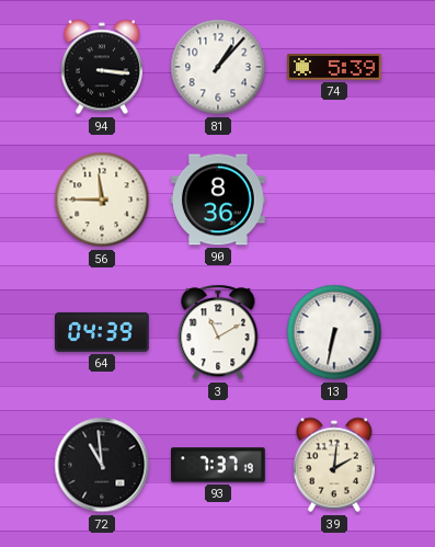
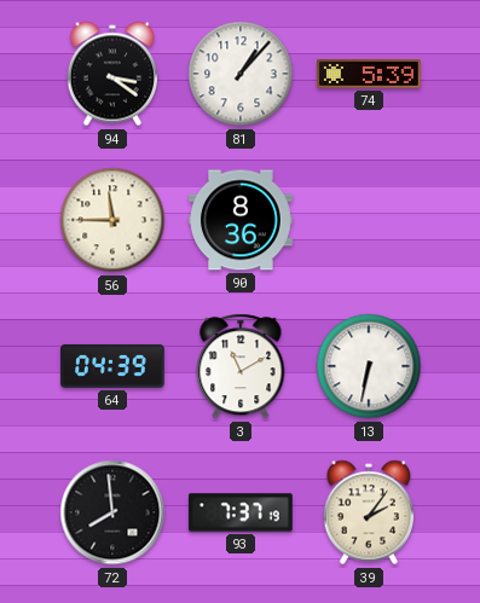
94: 3:16 -> 3:21
72: 10:59 -> 7:59
39: 2:01 -> 2:06
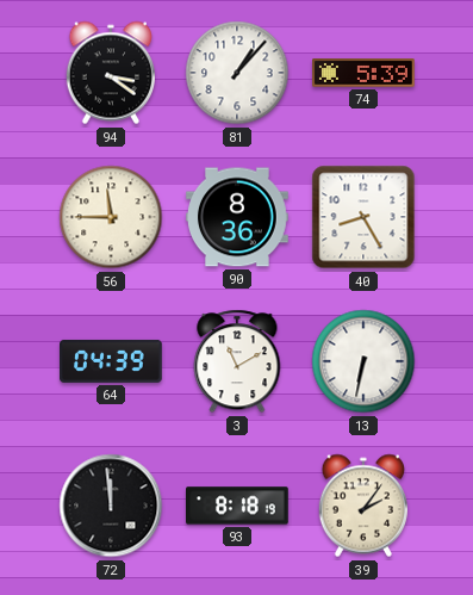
40: none -> 8:25
72: 7:59 -> 11:59
93: 7:37 -> 8:18
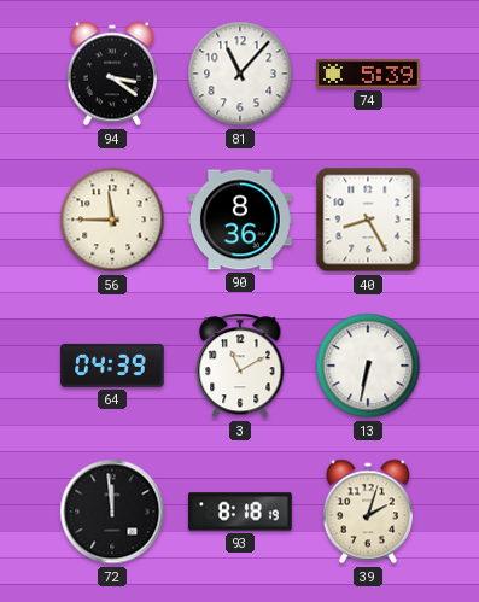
81: 1:07 -> 11:07
39: 2:06 -> 2:03
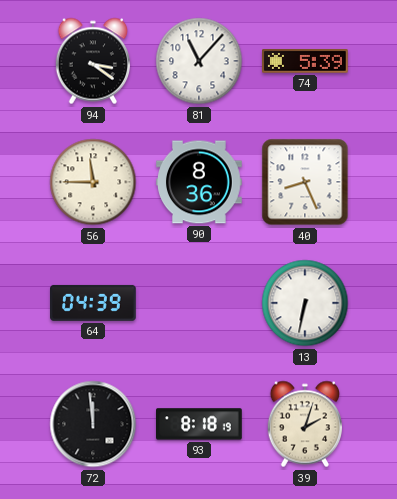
40: 8:25 -> 8:26
3: 11:10 -> none
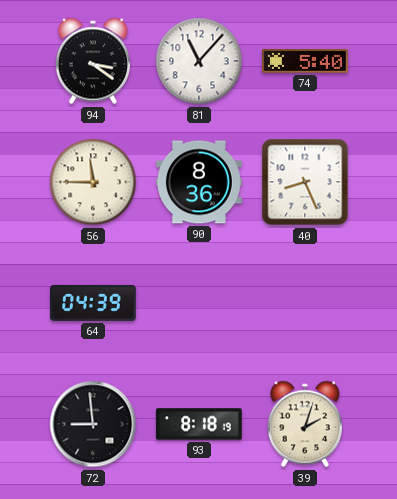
74: 5:39 -> 5:40
13: 6:32 -> none
72: 11:59 -> 8:59
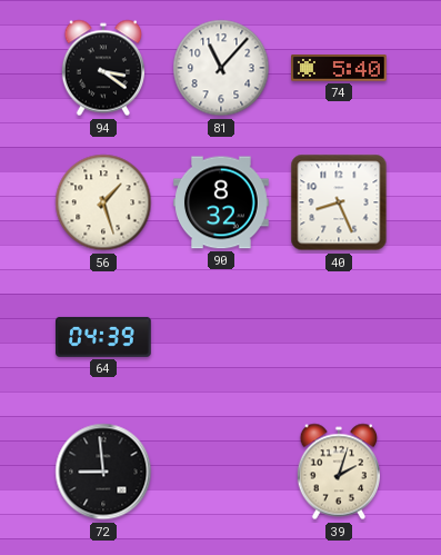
56: 11:45 -> 1:27
90: 8:36 -> 8:32
93: 8:18 -> none
